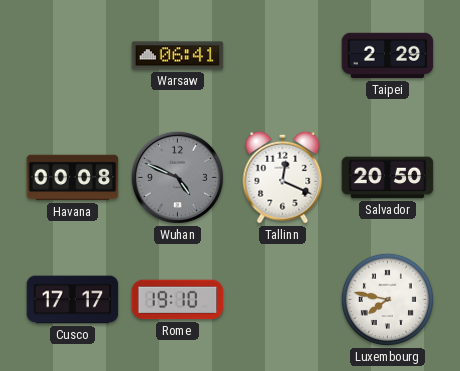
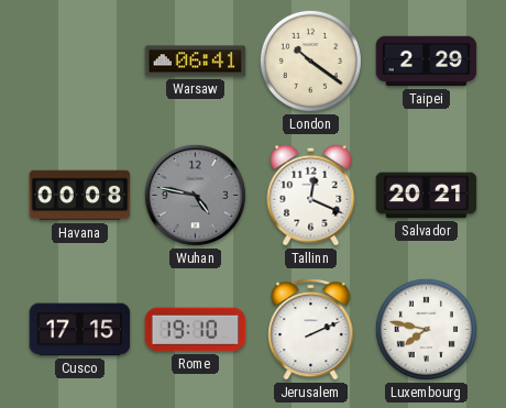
London: none -> 10:21
Wuhan: 4:49 -> 4:47
Salvador: 20:50 -> 20:21
Cusco: 17:17 -> 17:15
Jerusalem: none -> 2:11
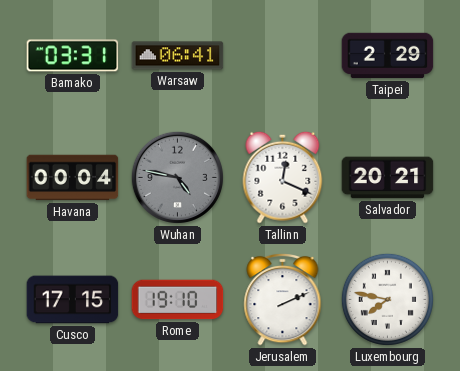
Bamako: none -> 03:31
London: 10:21 -> none
Havana: 00:08 -> 00:04
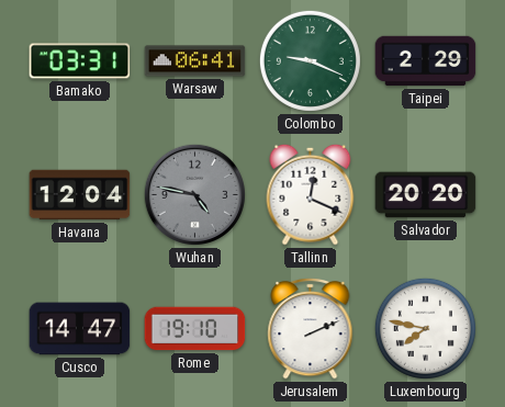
Colombo: none -> 9:19
Havana: 00:04 -> 12:04
Salvador: 20:21 -> 20:20
Cusco: 17:15 -> 14:47
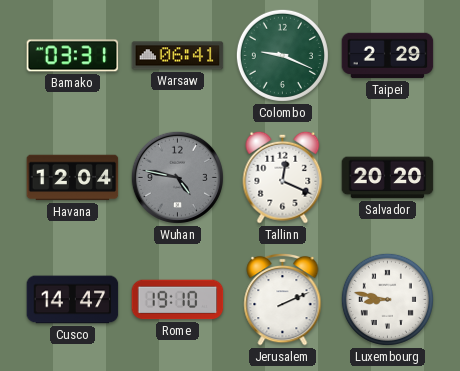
Luxembourg: 7:47 -> 8:47
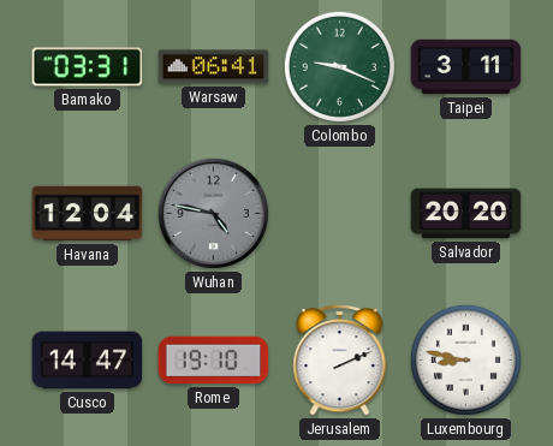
Taipei: 2:29 -> 3:11
Tallinn: 12:19 -> none
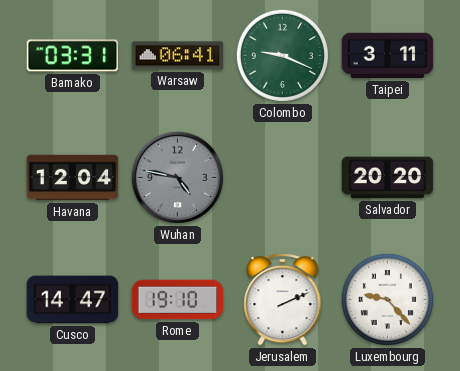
Luxembourg: 8:47 -> 9:23
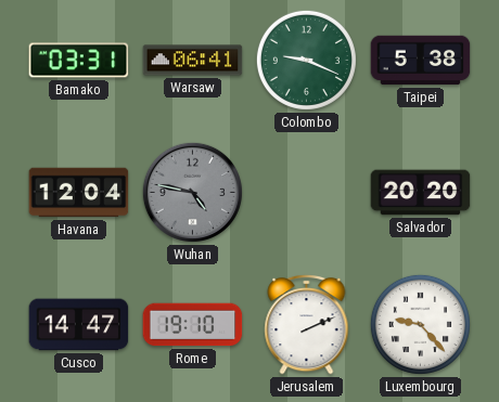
Taipei: 3:11 -> 5:38
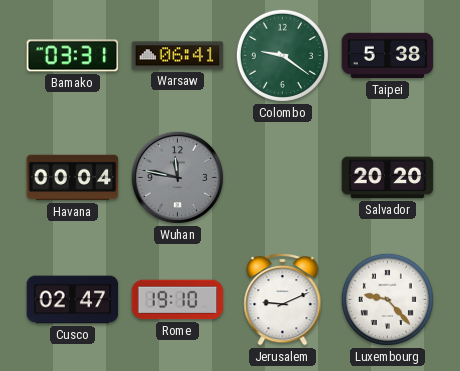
Colombo: 9:19 -> 9:21
Havana: 12:04 -> 00:04
Wuhan: 4:47 -> 11:47
Cusco: 14:47 -> 02:47
Jerusalem: 2:11 -> 9:11
